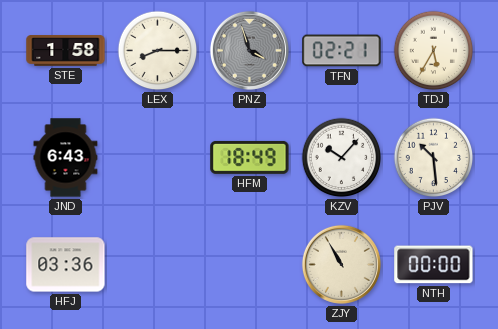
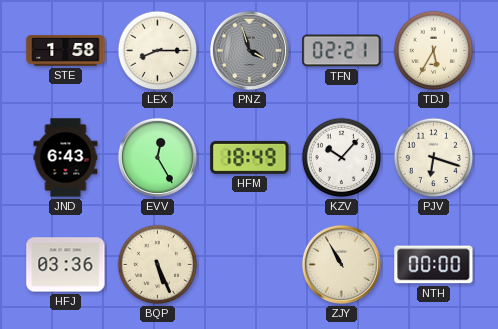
EVV: none -> 12:25
PJV: 10:29 -> 6:18
BQP: none -> 5:26
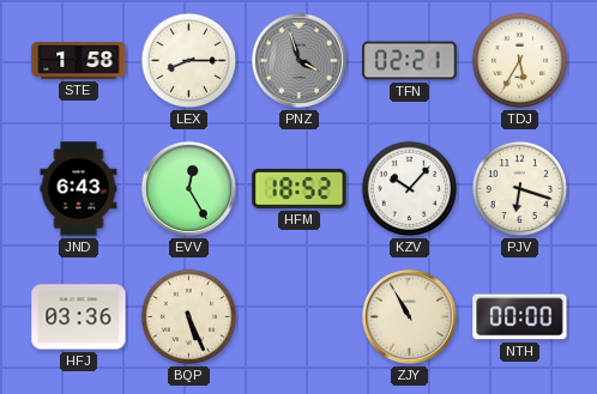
HFM: 18:49 -> 18:52
